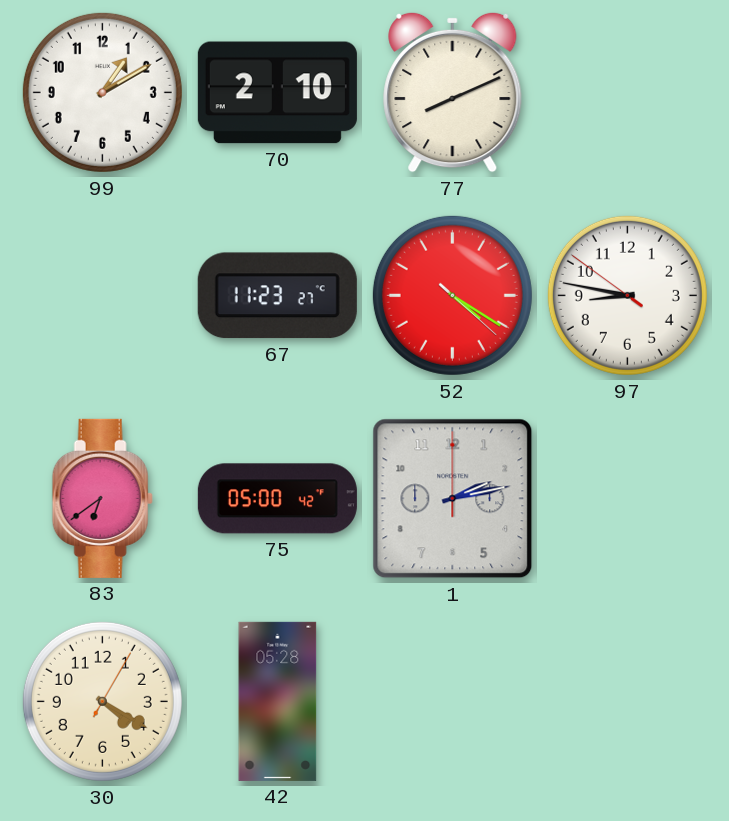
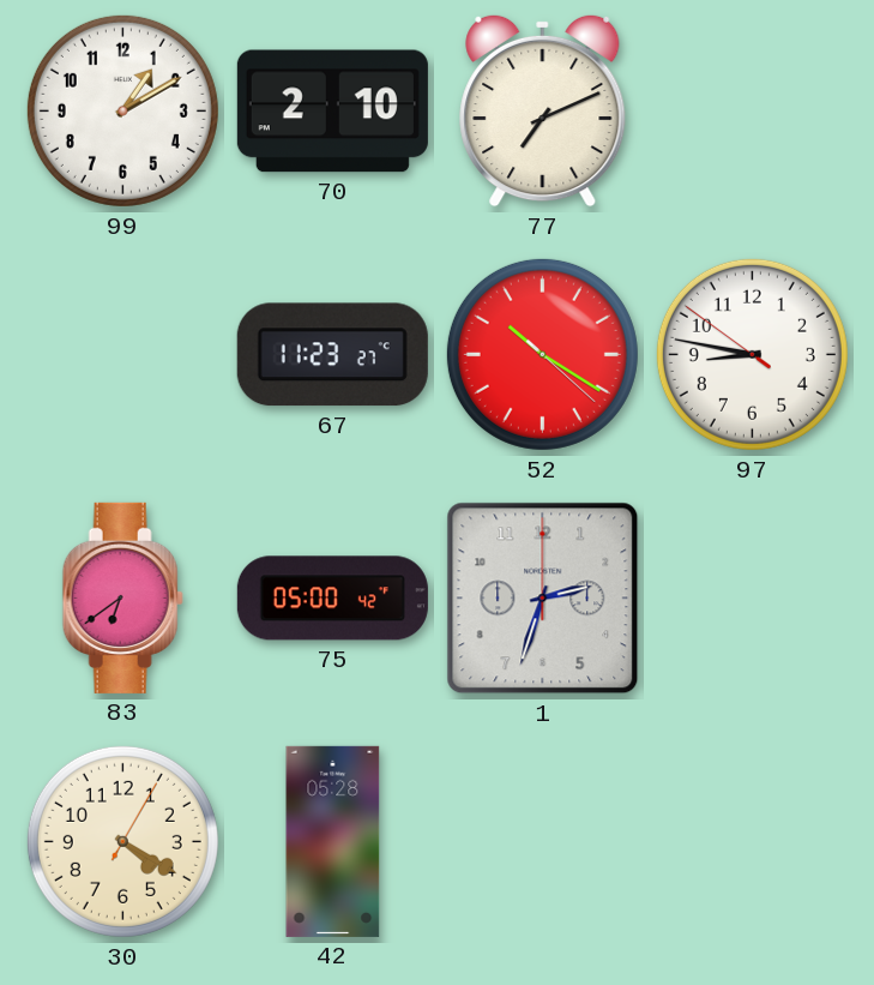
77: 8:11 -> 7:11
52: 4:20 -> 10:20
1: 2:13 -> 2:33
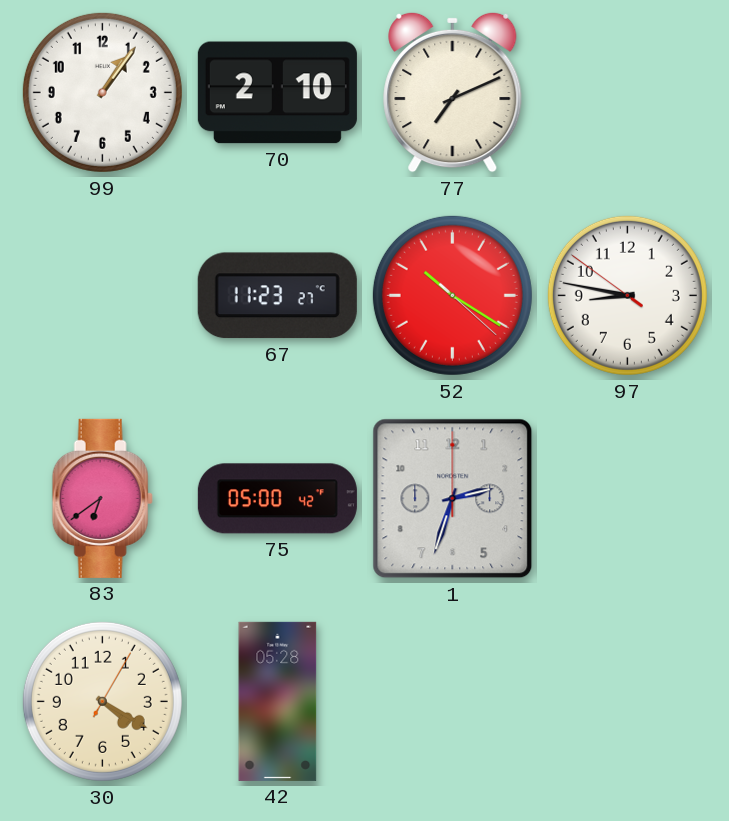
99: 1:10 -> 1:06
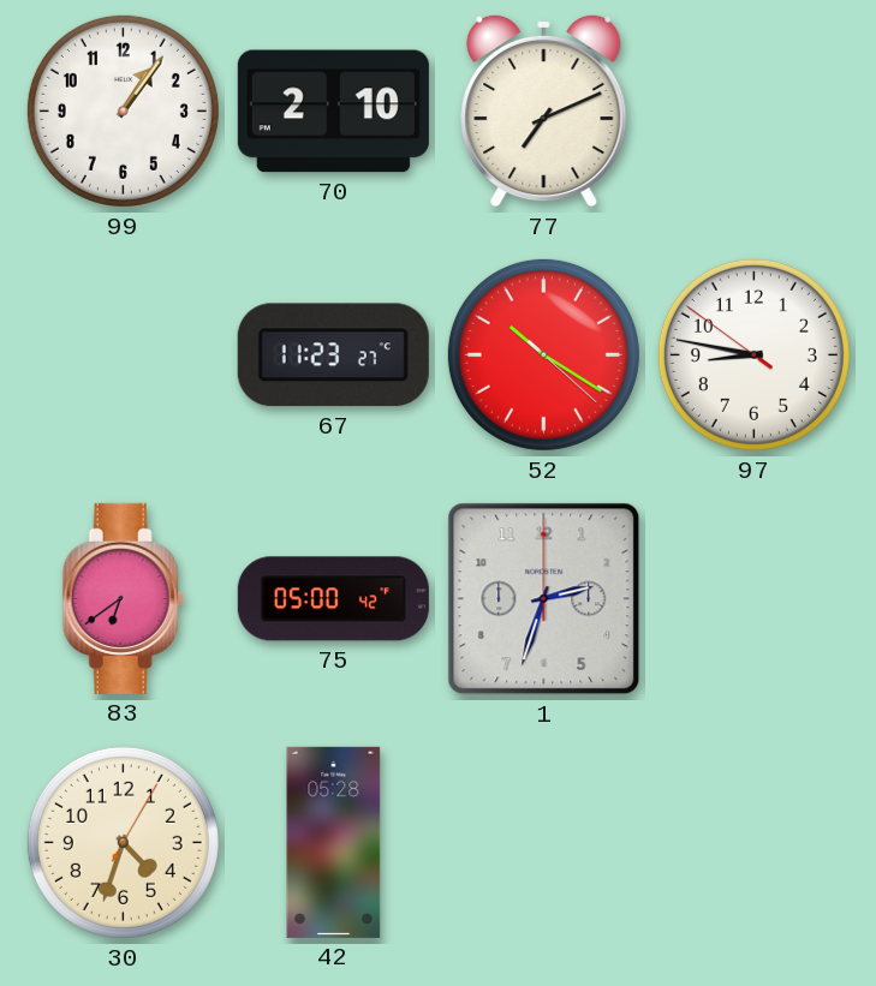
30: 4:20 -> 4:33
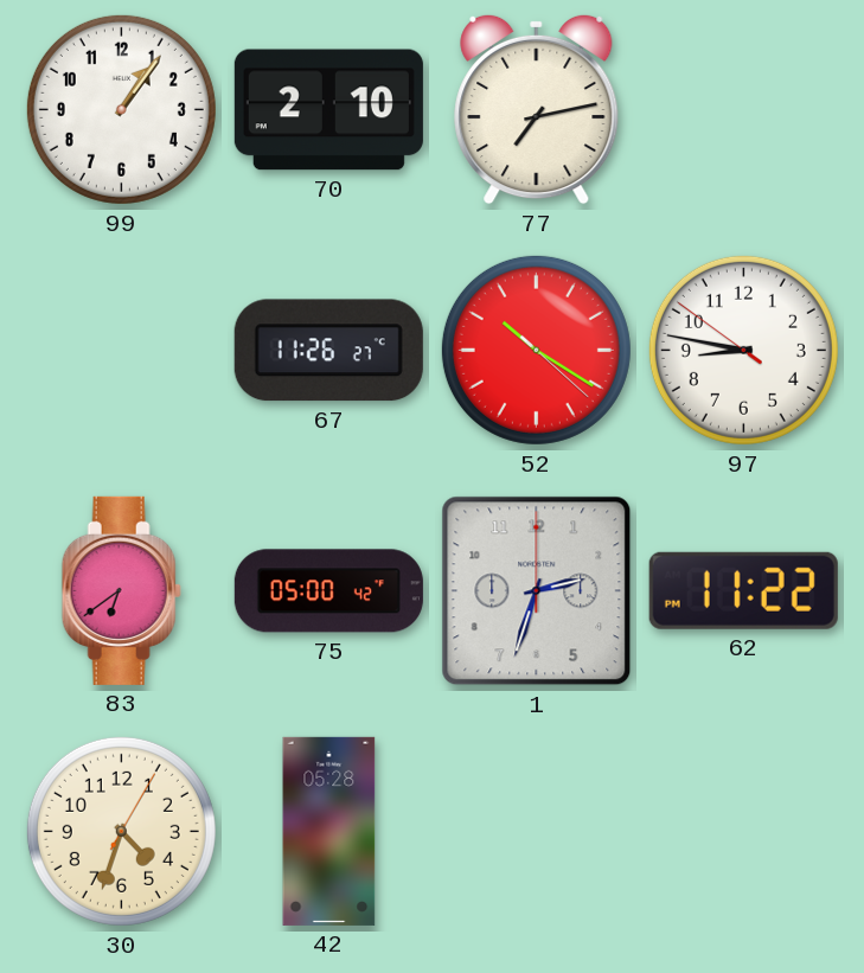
77: 7:11 -> 7:13
67: 11:23 -> 11:26
62: none -> 11:22
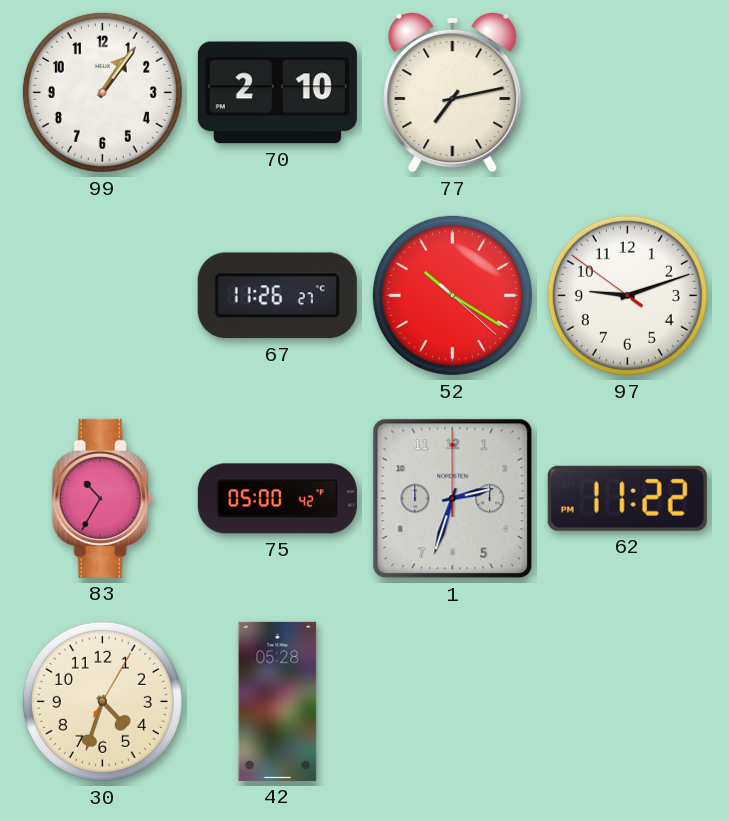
97: 8:46 -> 9:11
83: 6:39 -> 10:35
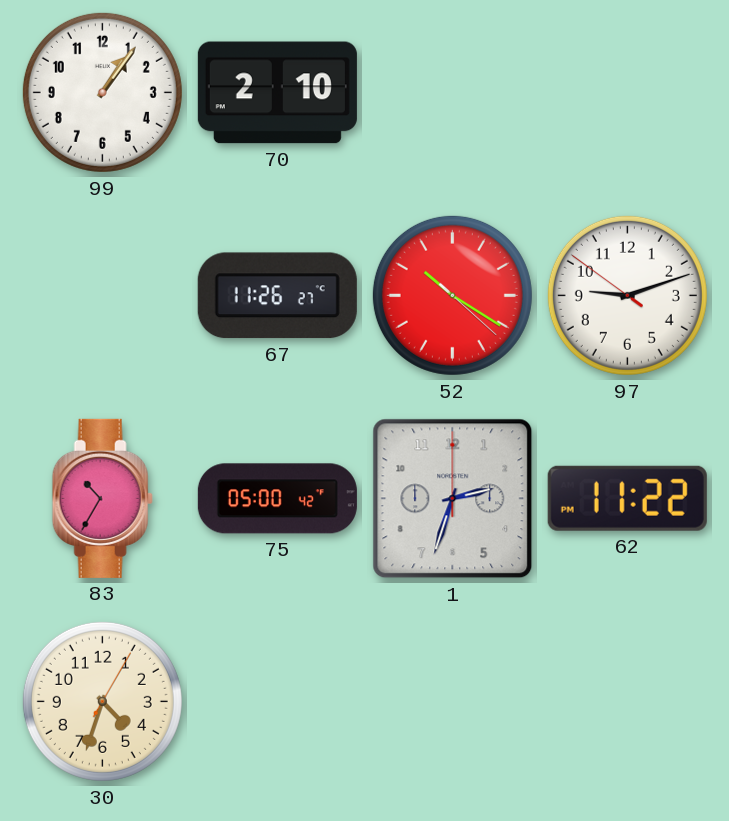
77: 7:13 -> none
42: 05:28 -> none
